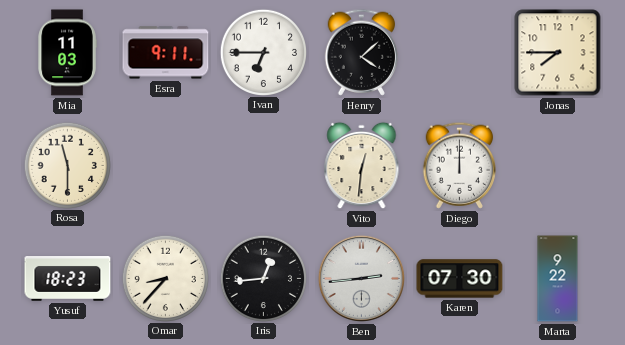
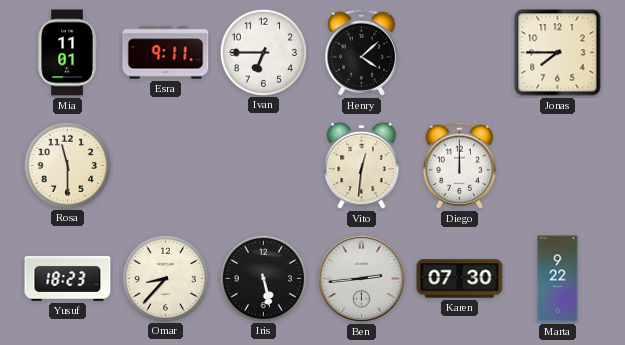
Mia: 11:03 -> 11:01
Iris: 12:44 -> 5:28
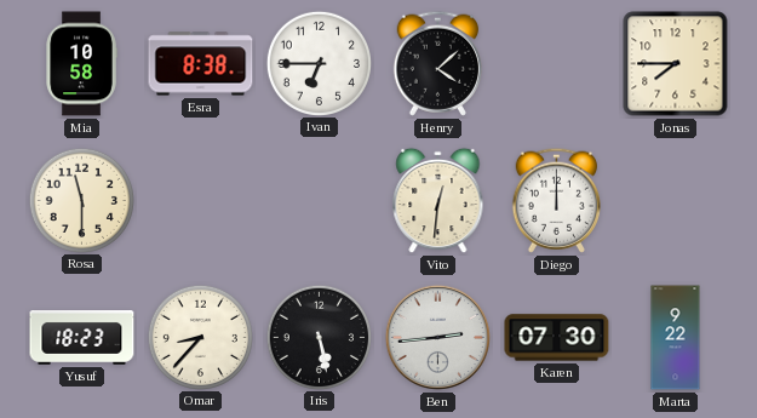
Mia: 11:01 -> 10:58
Esra: 9:11 -> 8:38
